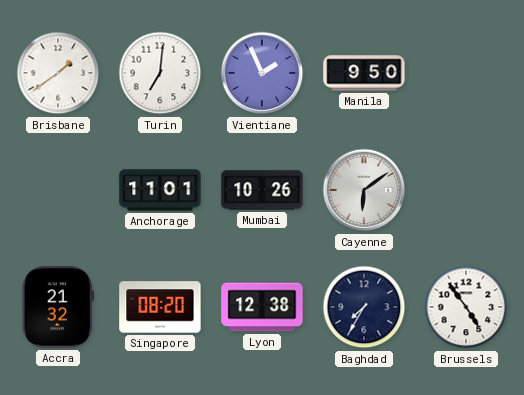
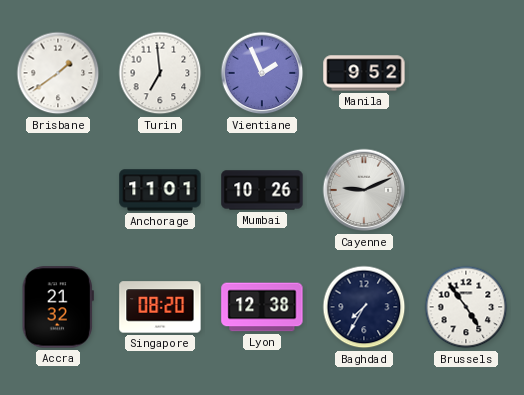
Turin: 7:01 -> 6:59
Manila: 9:50 -> 9:52
Cayenne: 6:09 -> 9:11
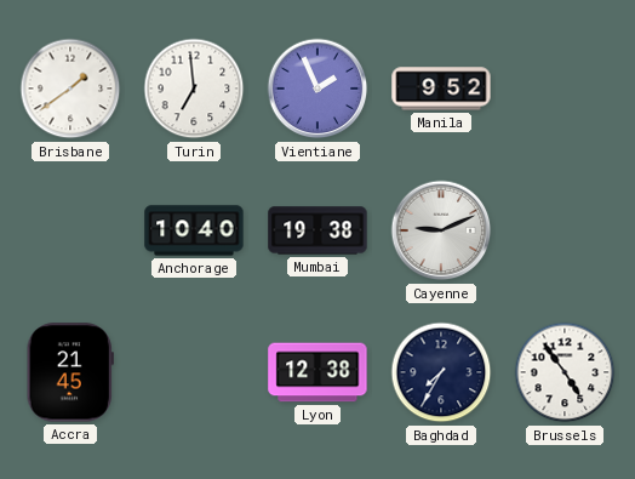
Anchorage: 11:01 -> 10:40
Mumbai: 10:26 -> 19:38
Accra: 21:32 -> 21:45
Singapore: 08:20 -> none
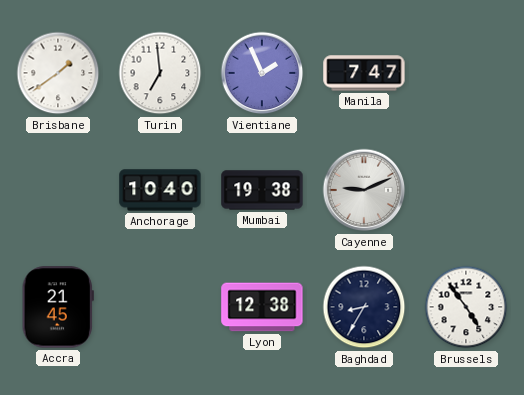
Manila: 9:52 -> 7:47
Baghdad: 7:35 -> 8:35
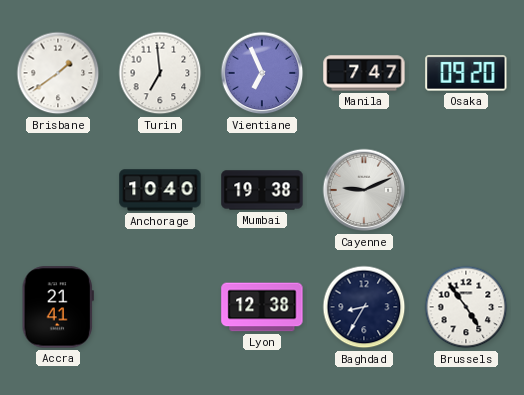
Vientiane: 1:56 -> 6:56
Osaka: none -> 09:20
Accra: 21:45 -> 21:41
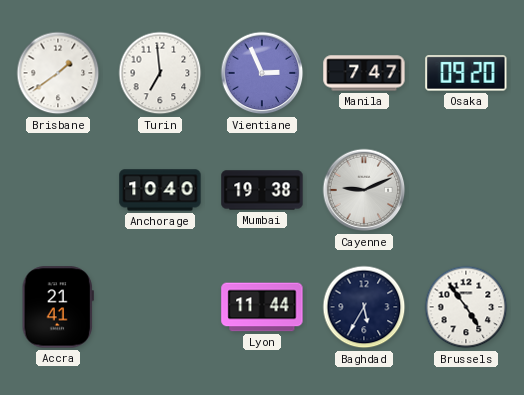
Vientiane: 6:56 -> 2:56
Lyon: 12:38 -> 11:44
Baghdad: 8:35 -> 5:35
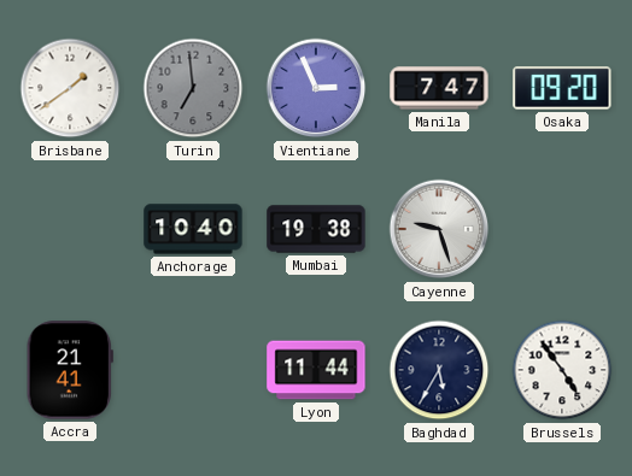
Turin dial: white -> grey
Cayenne: 9:11 -> 9:27
